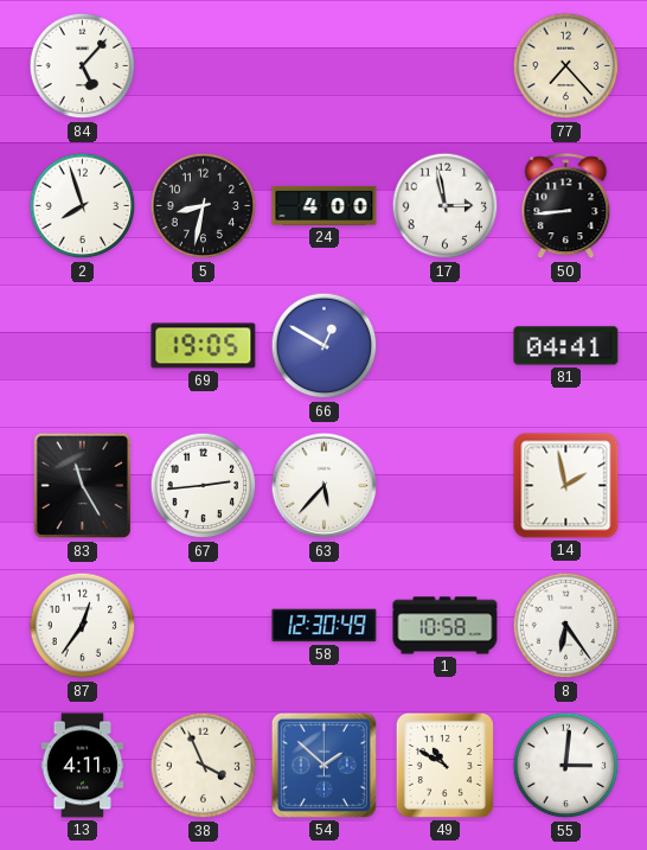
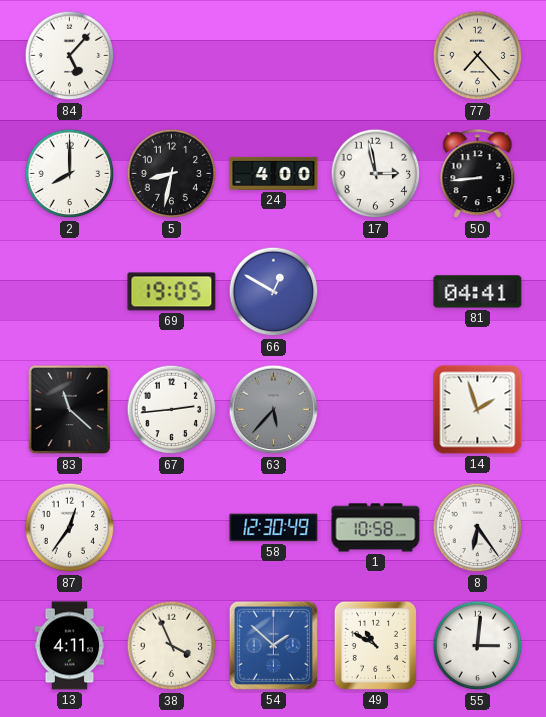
2: 7:57 -> 8:00
83: 11:25 -> 11:22
63 dial: white -> grey
14: 1:58 -> 1:57
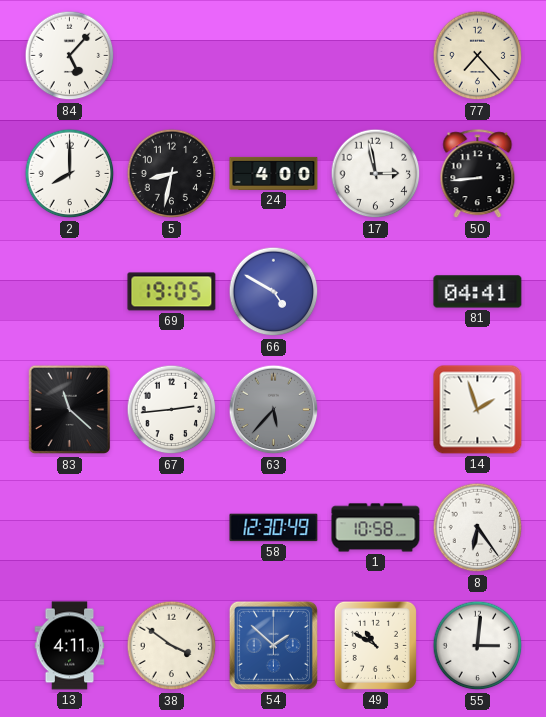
66: 12:50 -> 4:50
87: 12:36 -> none
38: 3:56 -> 3:51
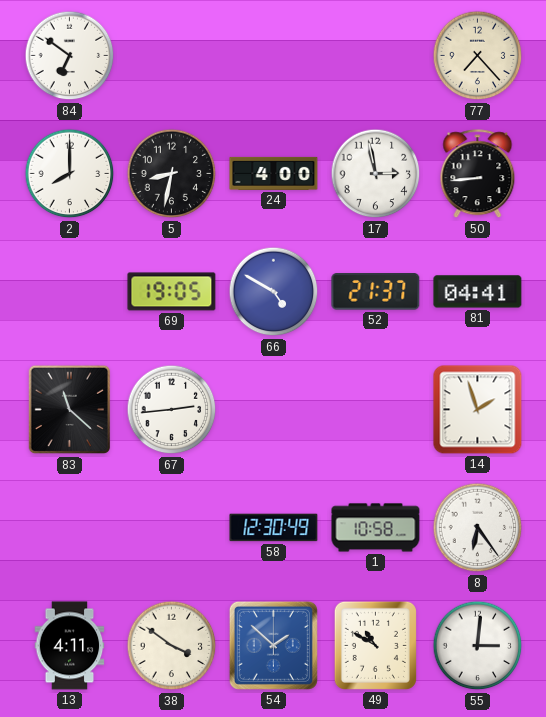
84: 5:07 -> 6:51
52: none -> 21:37
63: 5:37 -> none
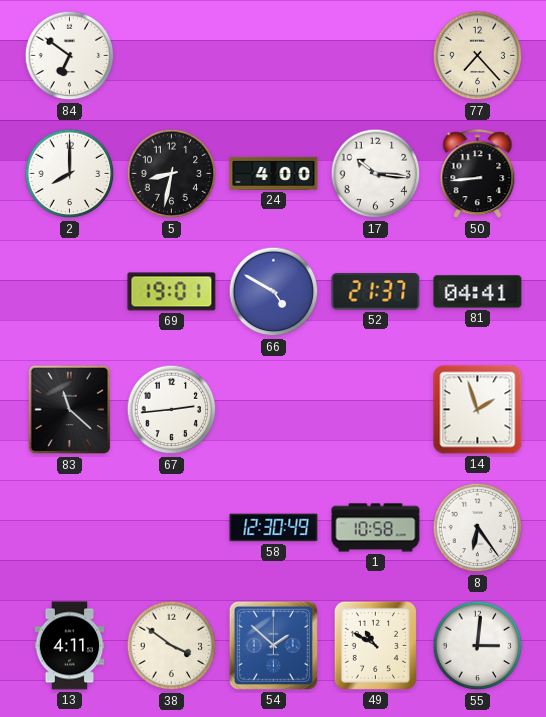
17: 2:58 -> 10:16
69: 19:05 -> 19:01
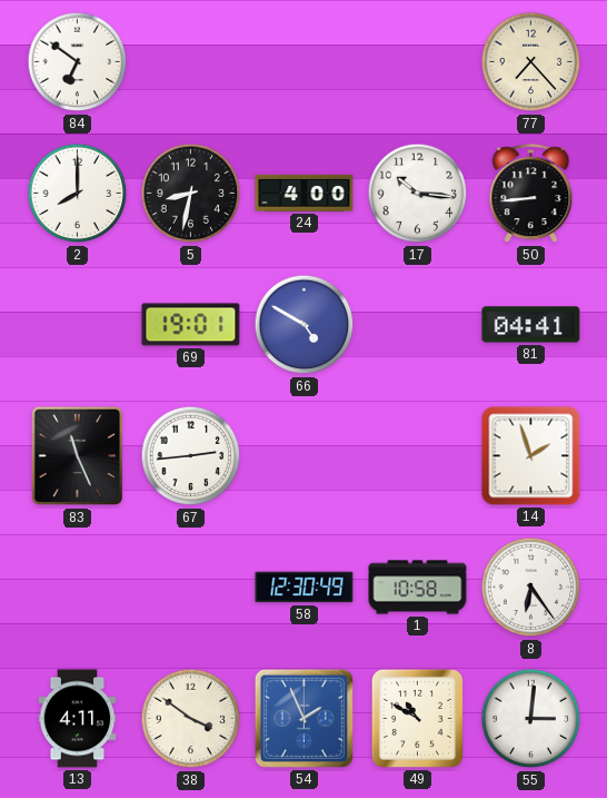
52: 21:37 -> none
83: 11:22 -> 11:26
54: 1:52 -> 1:56
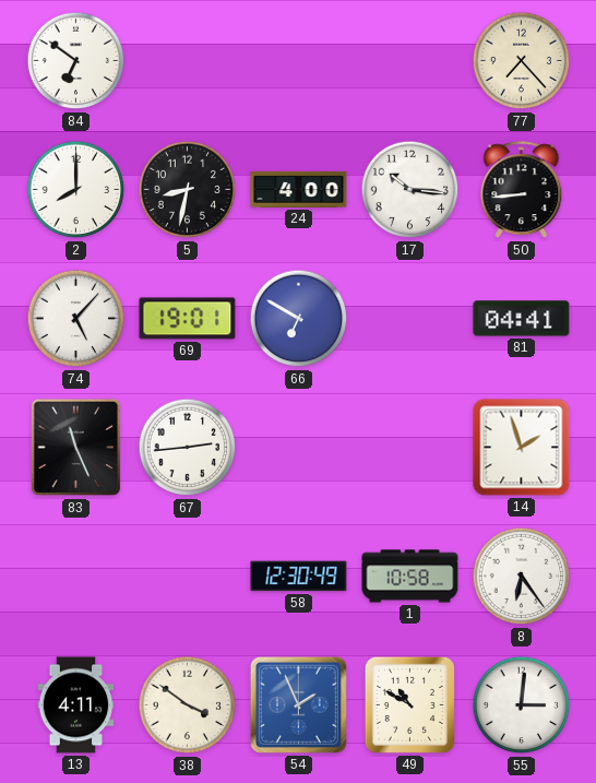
74: none -> 5:07
66: 4:50 -> 6:50
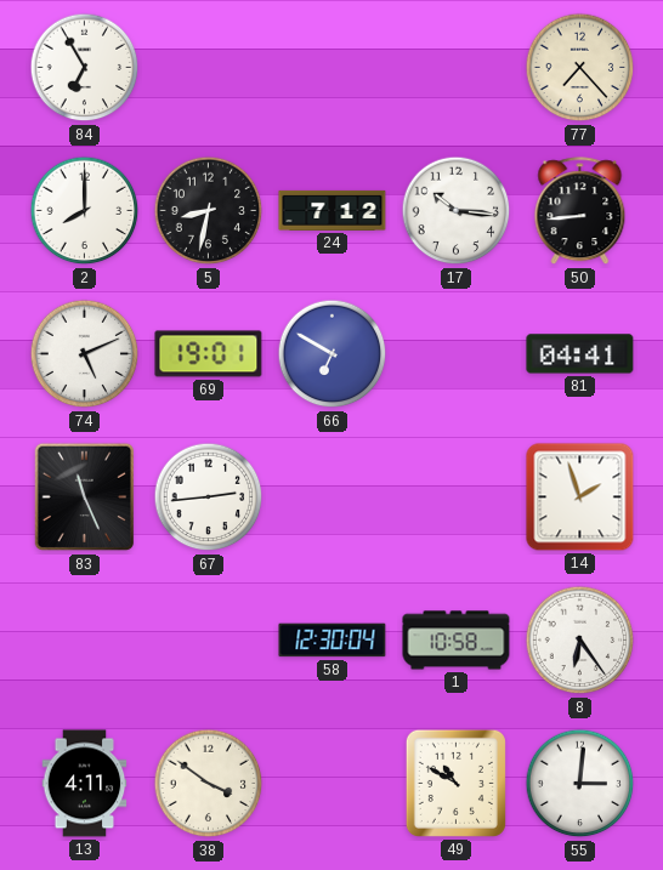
84: 6:51 -> 6:55
24: 4:00 -> 7:12
74: 5:07 -> 5:11
58: 12:30:49 -> 12:30:04
54: 1:56 -> none
